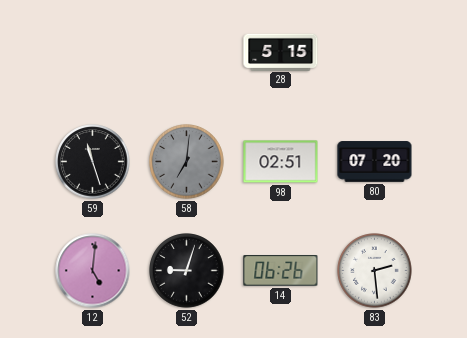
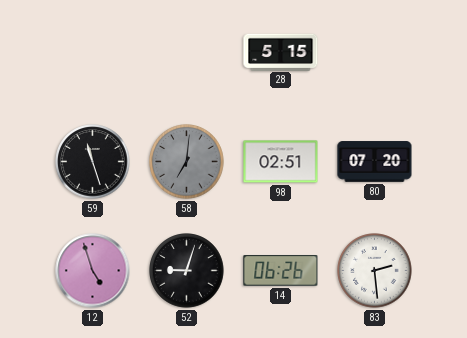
12: 5:01 -> 4:57
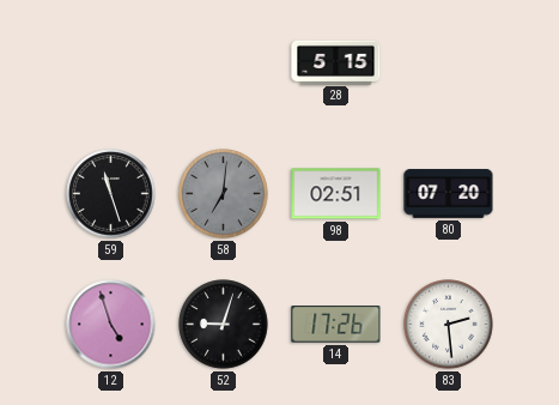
14: 06:26 -> 17:26
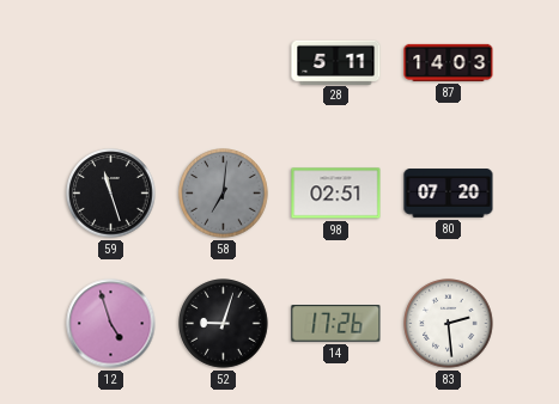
28: 5:15 -> 5:11
87: none -> 14:03
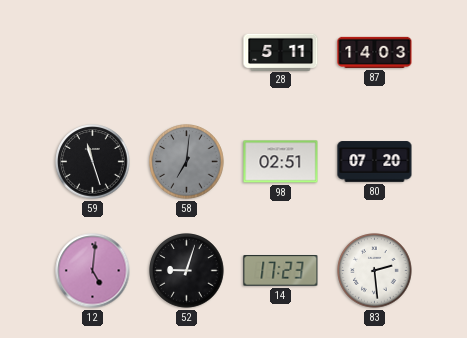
12: 4:57 -> 5:01
14: 17:26 -> 17:23
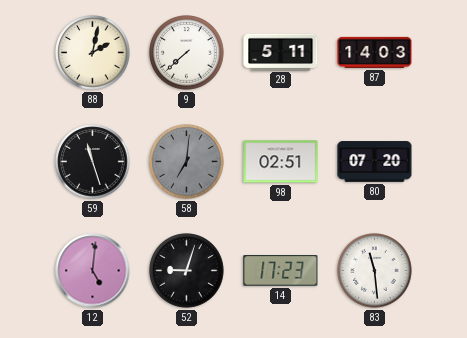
88: none -> 2:02
9: none -> 7:38
83: 2:29 -> 11:29
